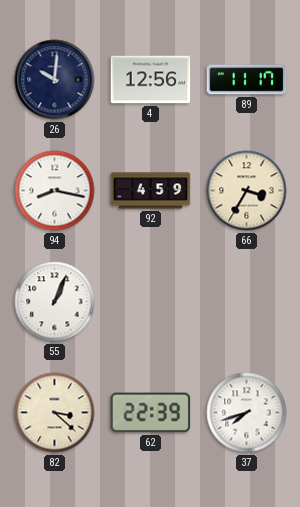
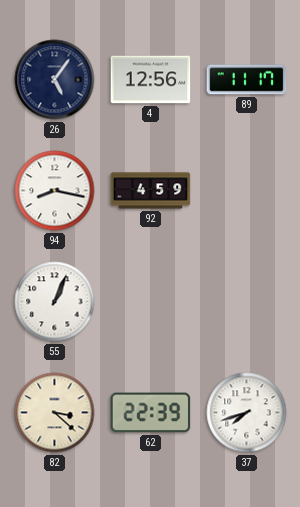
26: 10:01 -> 5:06
66: 3:35 -> none
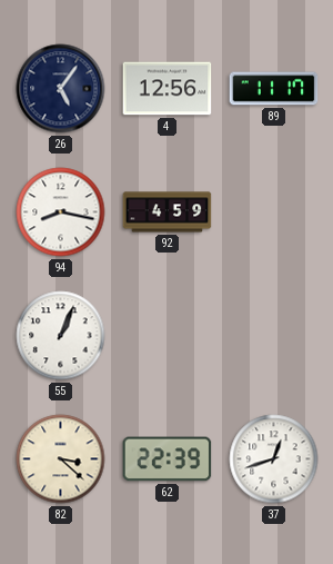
37: 7:42 -> 12:42
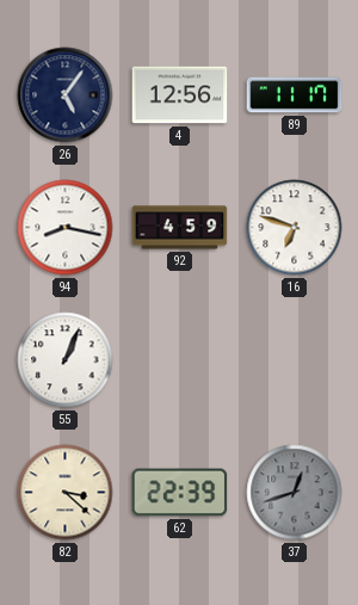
16: none -> 6:48
37 dial: white -> grey
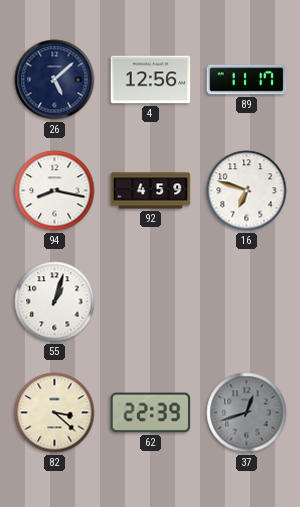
26: 5:06 -> 5:08
55: 1:04 -> 1:03
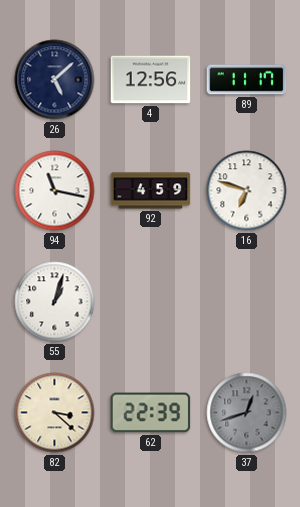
94: 8:17 -> 11:17
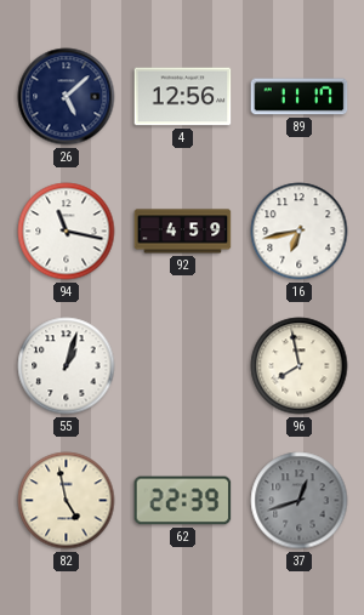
16: 6:48 -> 6:43
96: none -> 7:58
82: 3:22 -> 4:58
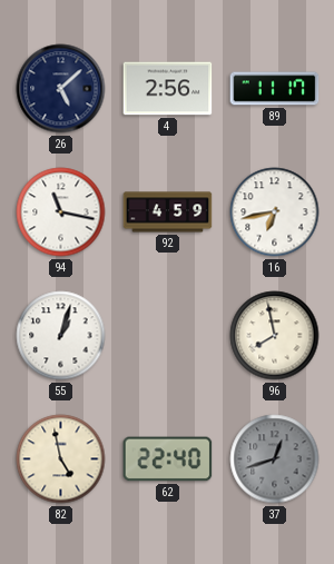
4: 12:56 -> 2:56
62: 22:39 -> 22:40
